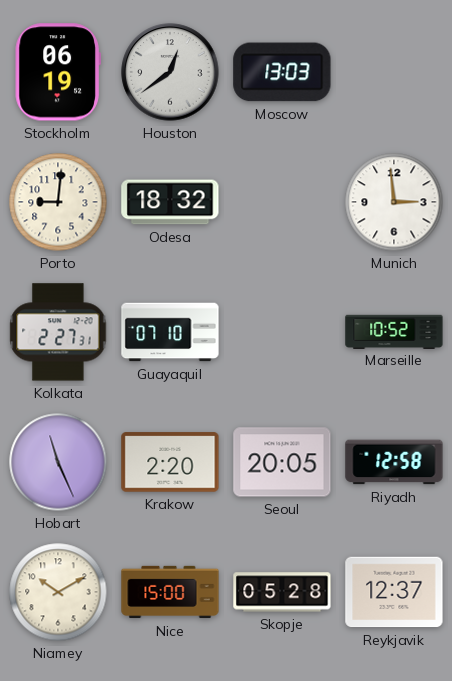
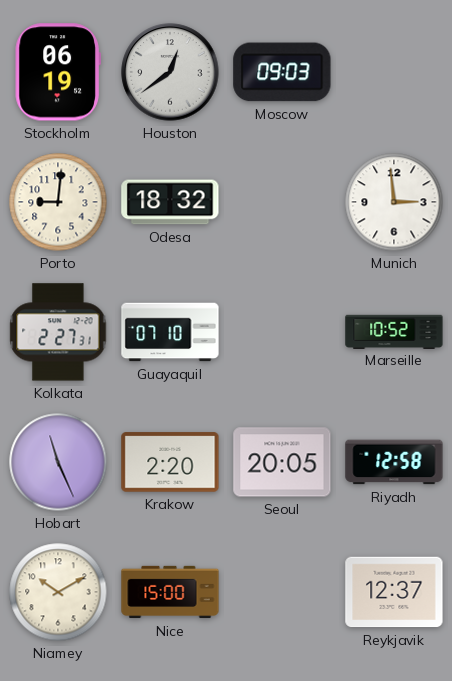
Moscow: 13:03 -> 09:03
Skopje: 05:28 -> none
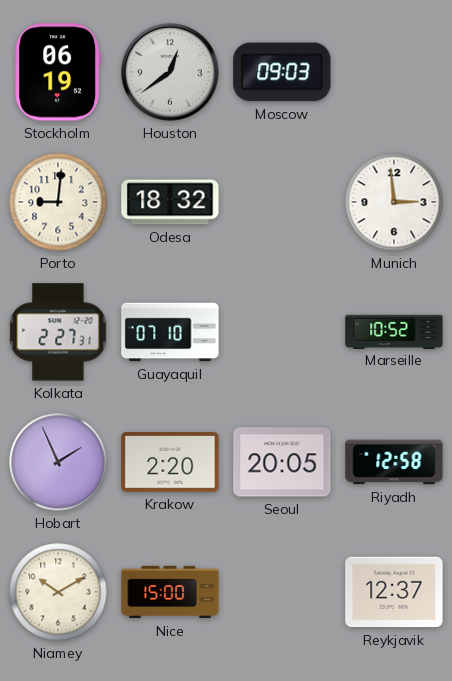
Hobart: 11:26 -> 1:56
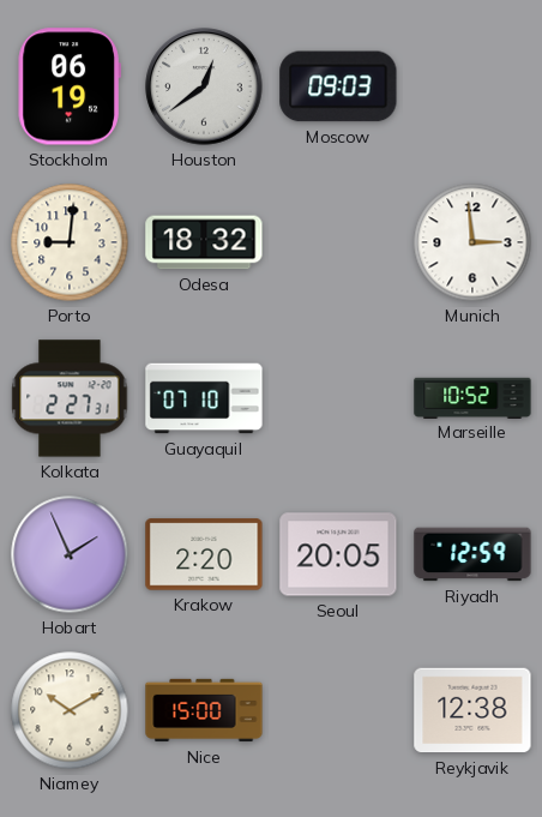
Riyadh: 12:58 -> 12:59
Reykjavik: 12:37 -> 12:38
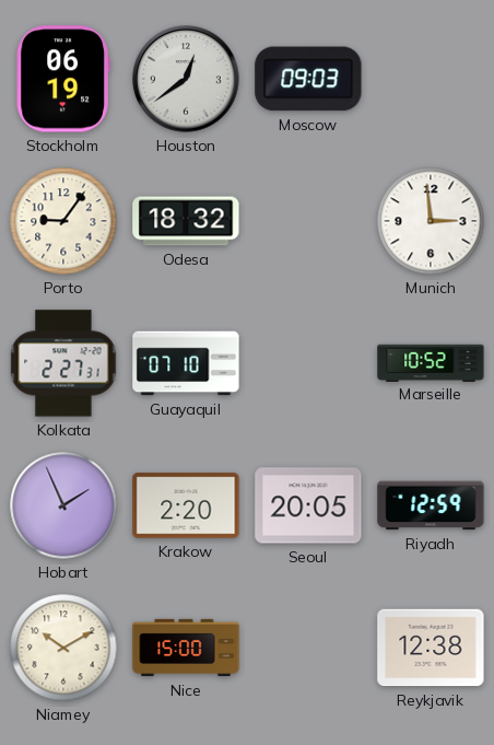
Porto: 9:01 -> 9:06
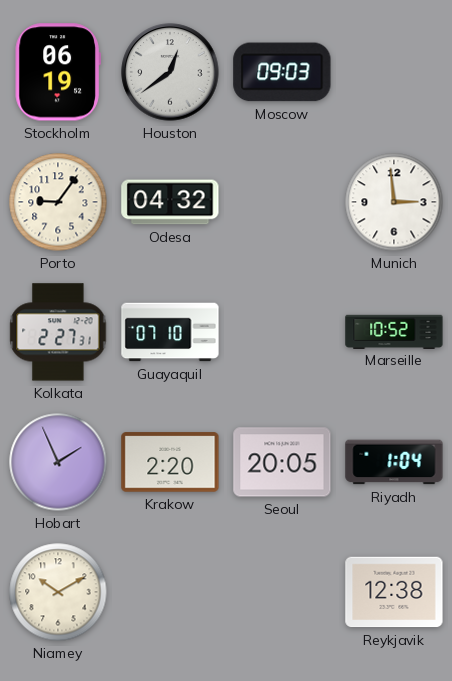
Odesa: 18:32 -> 04:32
Riyadh: 12:59 -> 1:04
Nice: 15:00 -> none
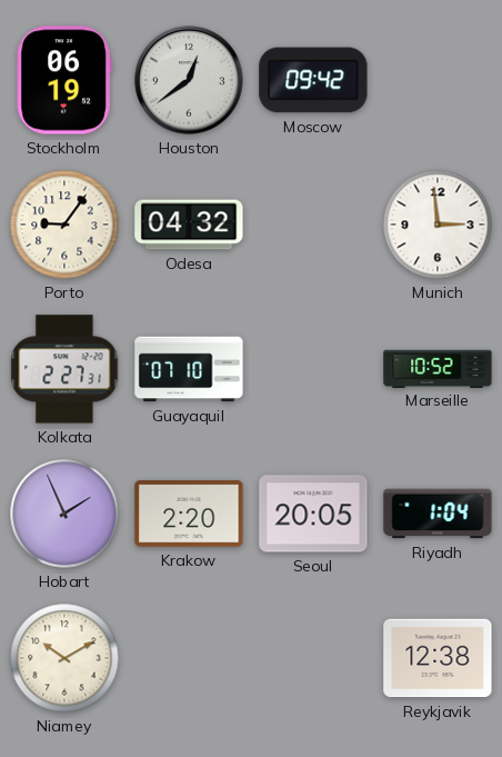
Moscow: 09:03 -> 09:42
